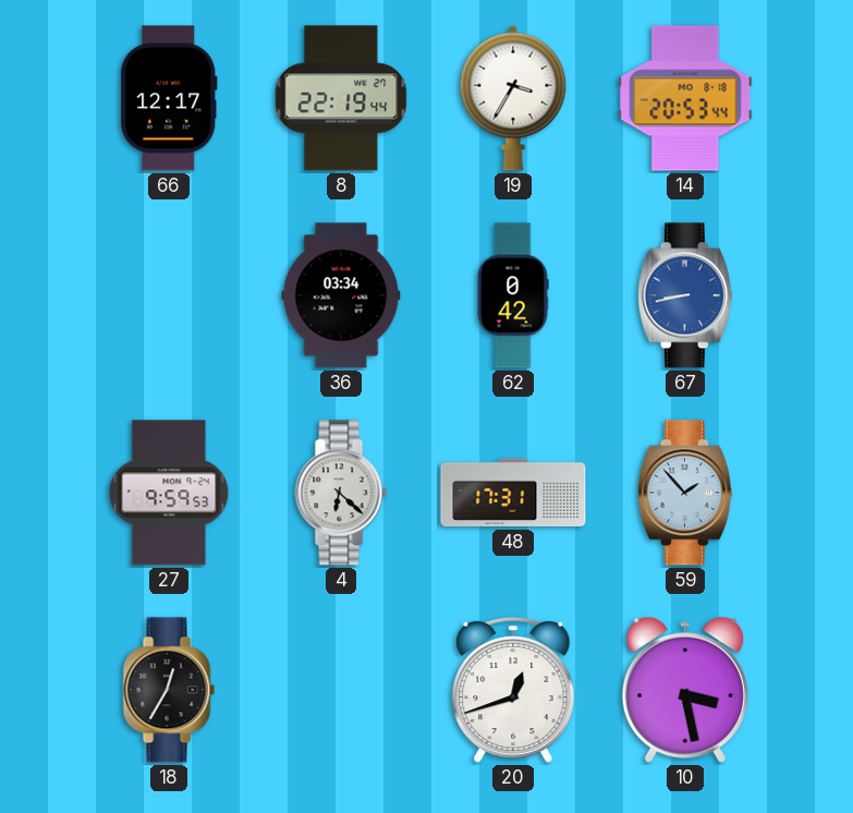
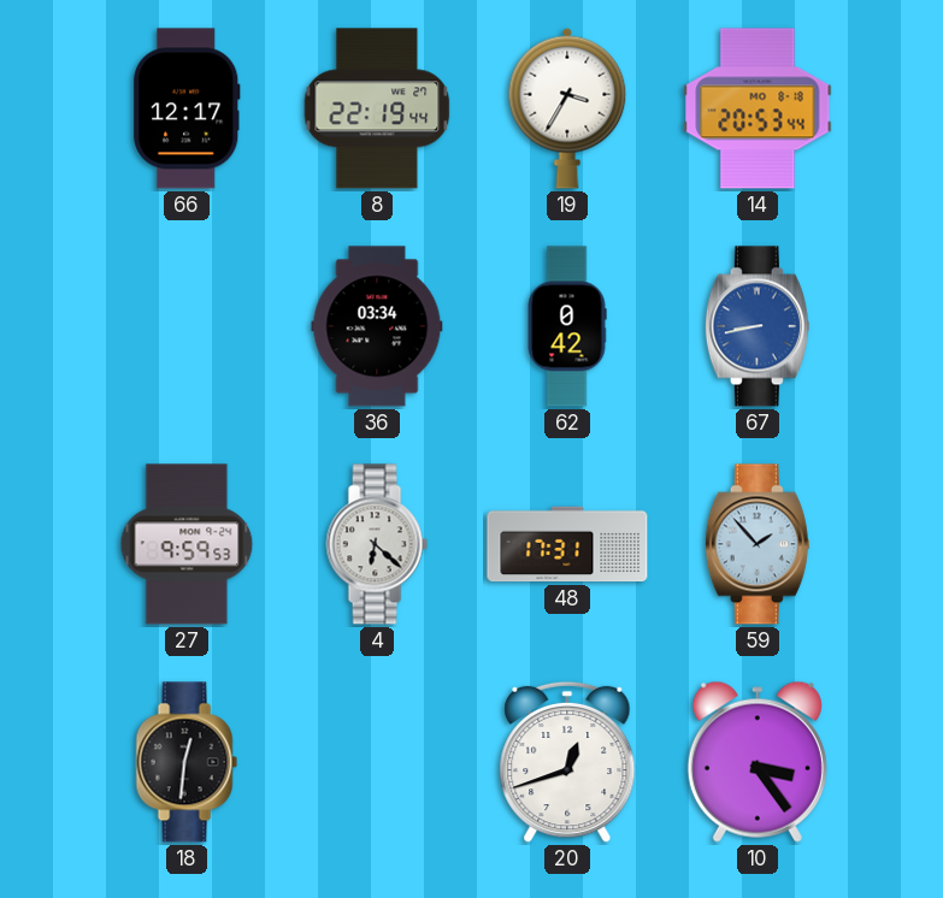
18: 12:35 -> 12:31
10: 3:28 -> 3:24
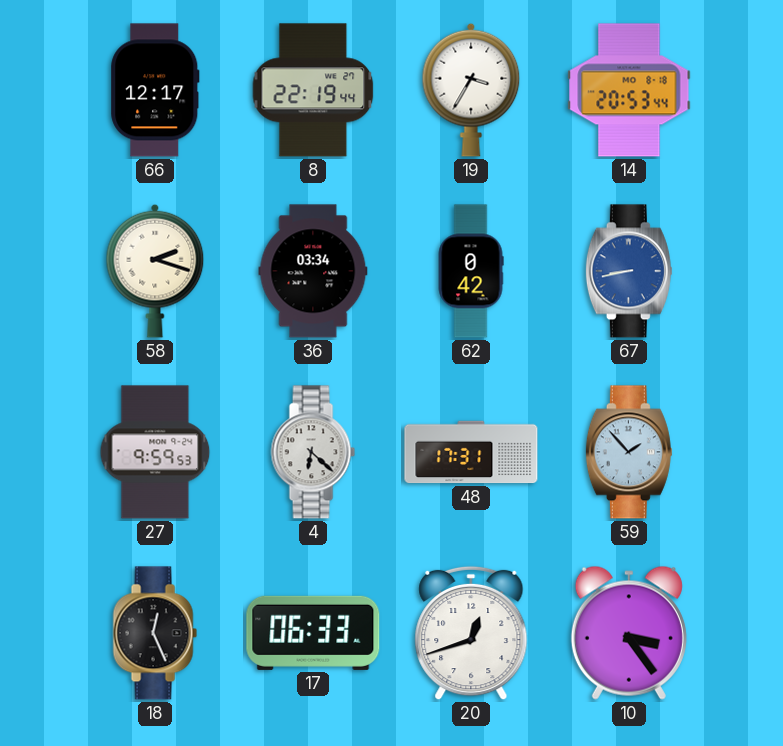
58: none -> 2:18
18: 12:31 -> 12:26
17: none -> 06:33
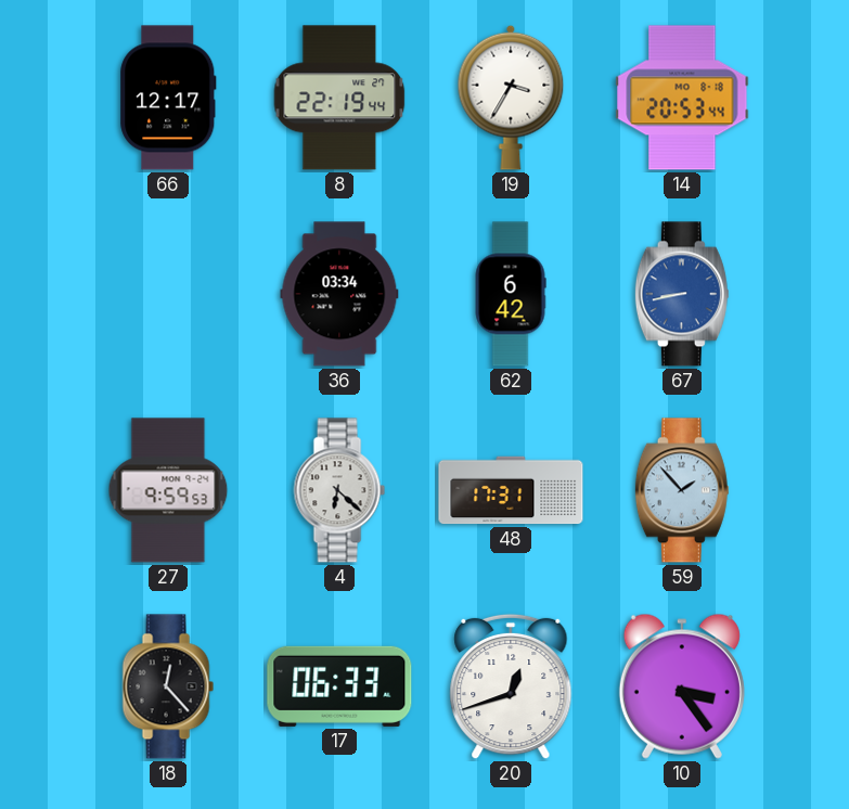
58: 2:18 -> none
62: 0:42 -> 6:42
18: 12:26 -> 12:23
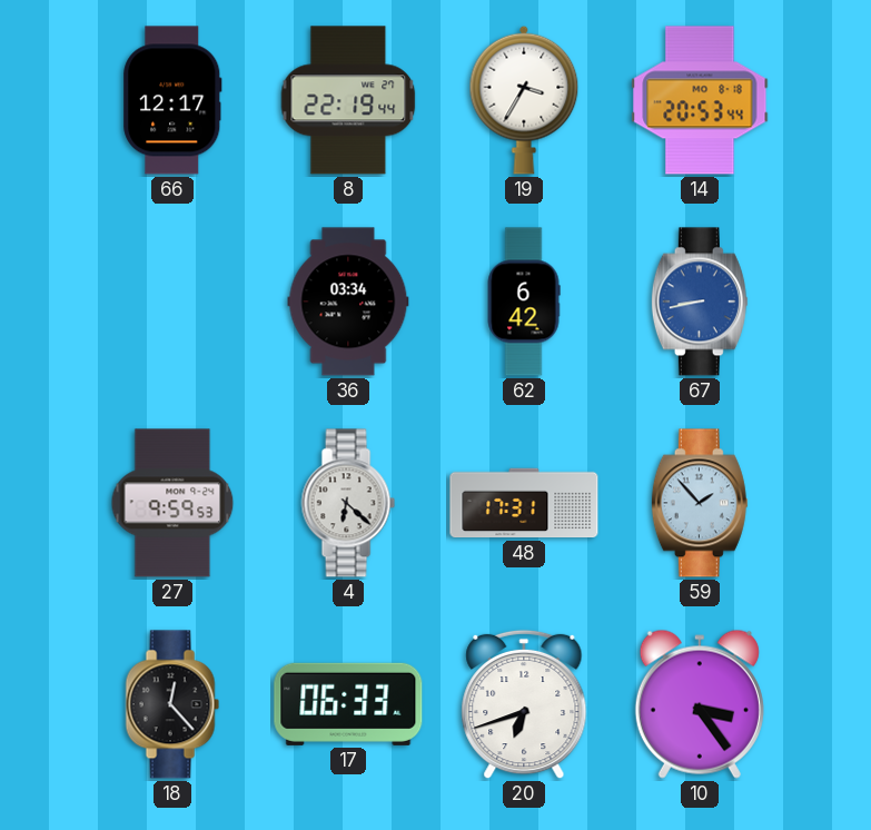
20: 12:42 -> 6:42
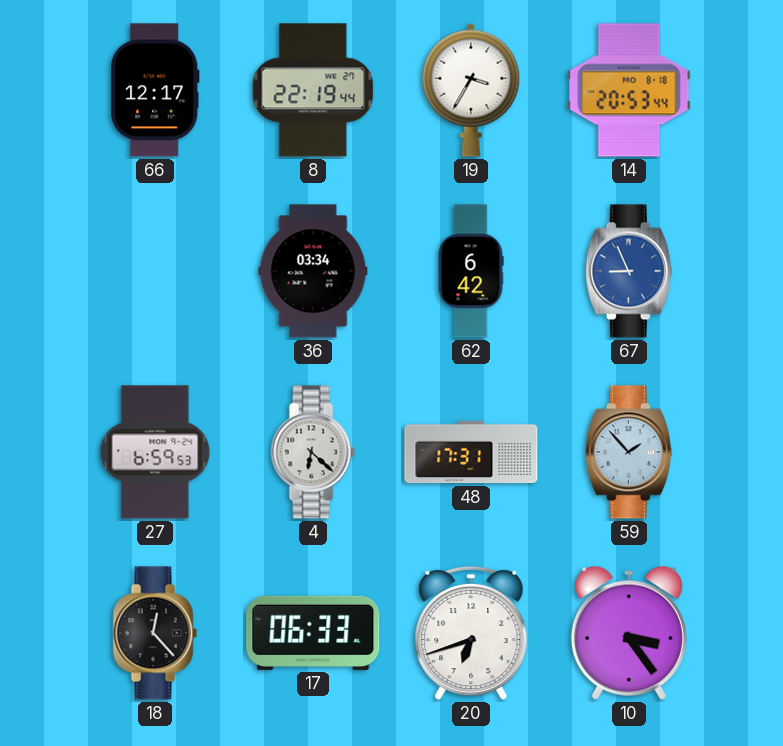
67: 8:43 -> 8:56
27: 9:59 -> 6:59
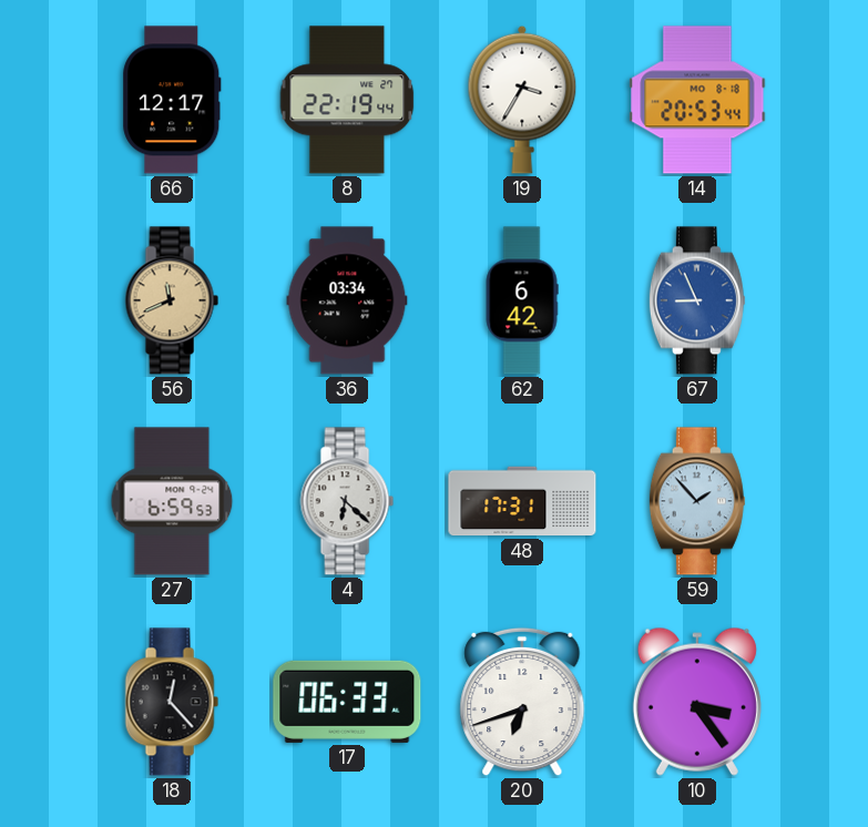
56: none -> 11:41
